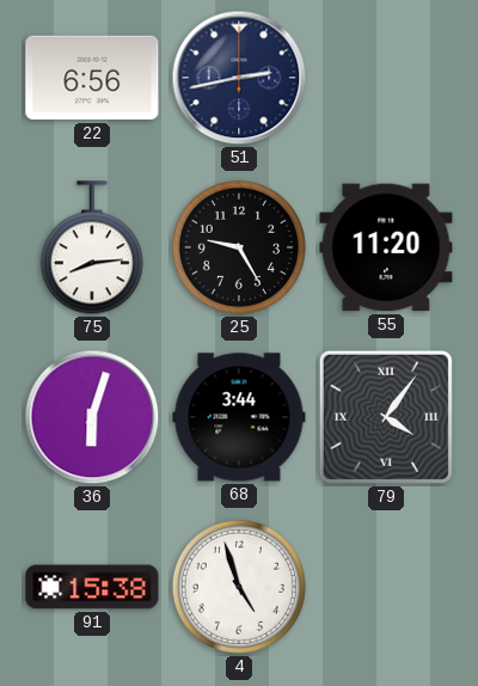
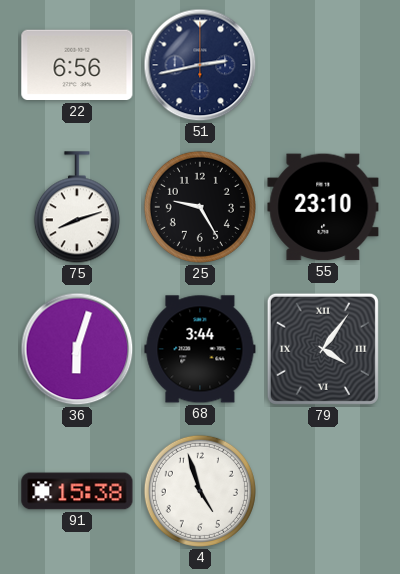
75: 8:14 -> 8:12
55: 11:20 -> 23:10
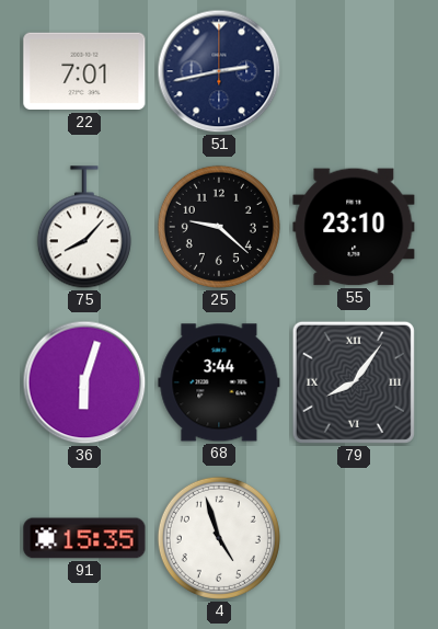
22: 6:56 -> 7:01
75: 8:12 -> 8:07
25: 9:25 -> 9:22
79: 4:06 -> 8:06
91: 15:38 -> 15:35
